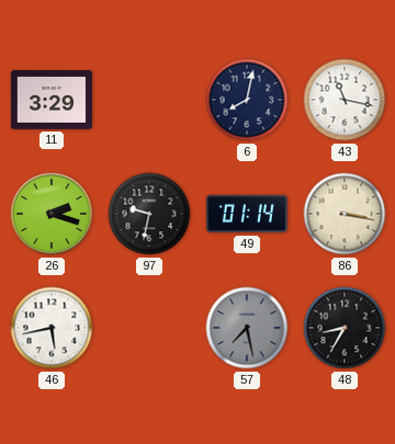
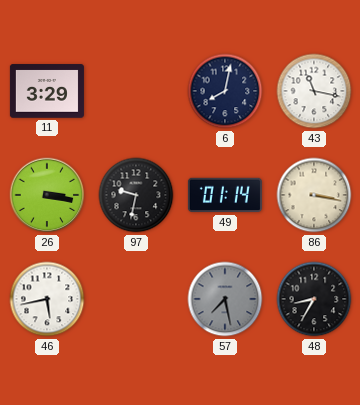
26: 2:18 -> 3:17
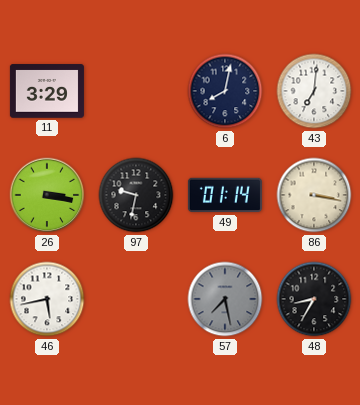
43: 11:17 -> 7:01
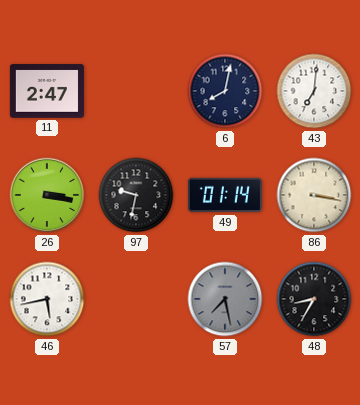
11: 3:29 -> 2:47
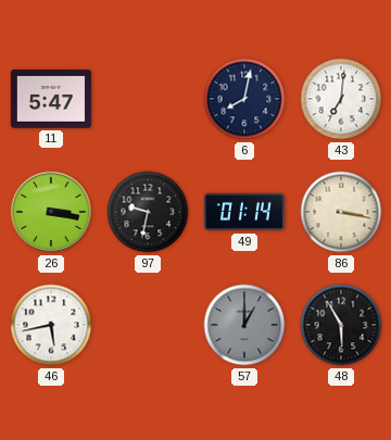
11: 2:47 -> 5:47
57: 7:28 -> 1:00
48: 8:35 -> 5:55
